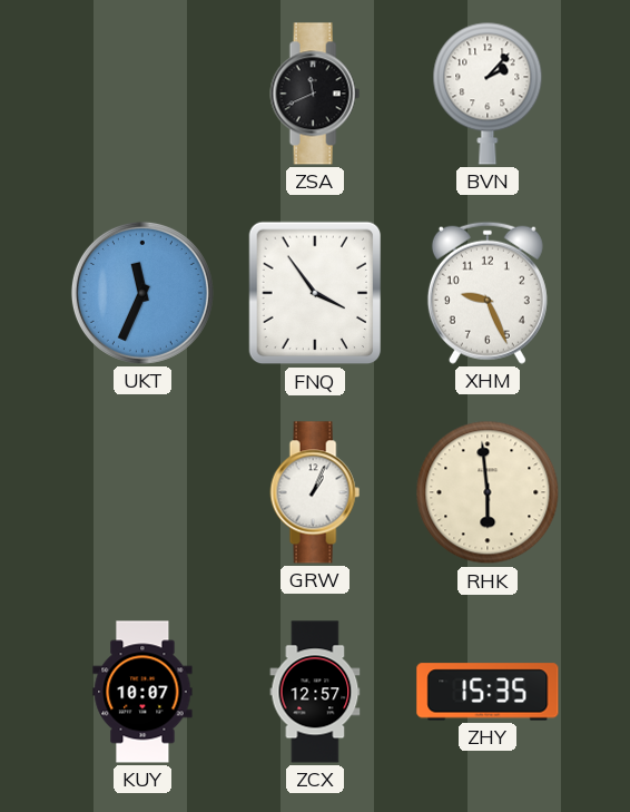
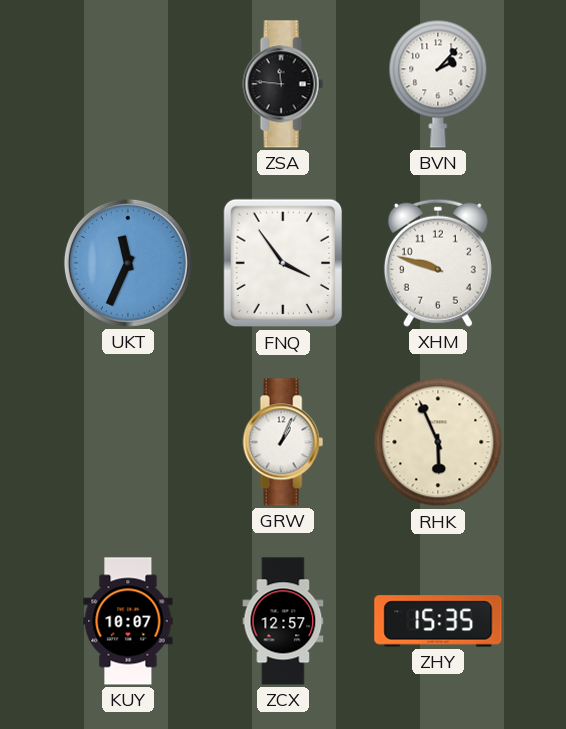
ZSA: 11:41 -> 11:46
XHM: 9:26 -> 9:48
RHK: 5:59 -> 5:56
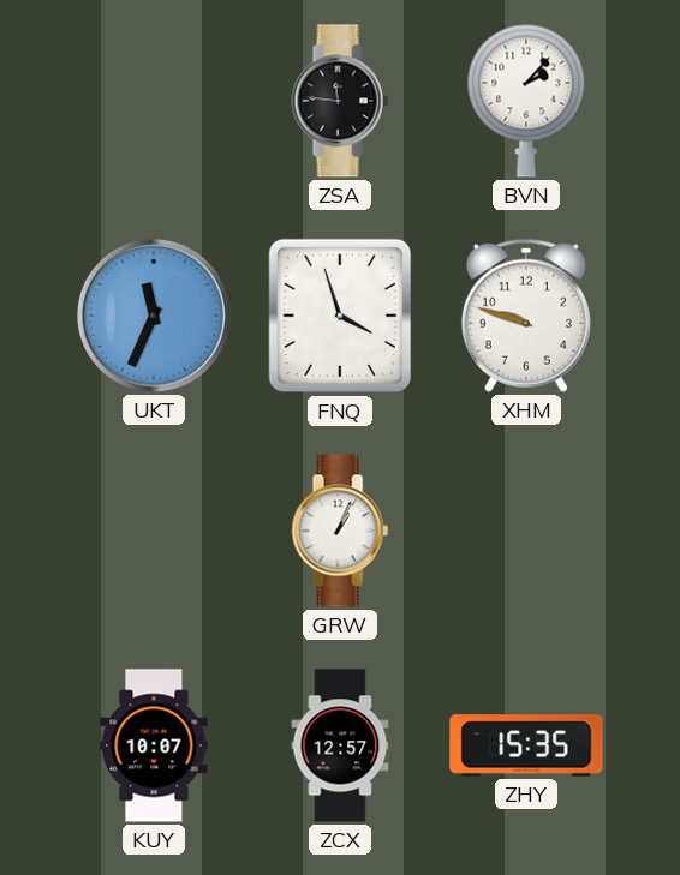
FNQ: 3:54 -> 3:57
RHK: 5:56 -> none
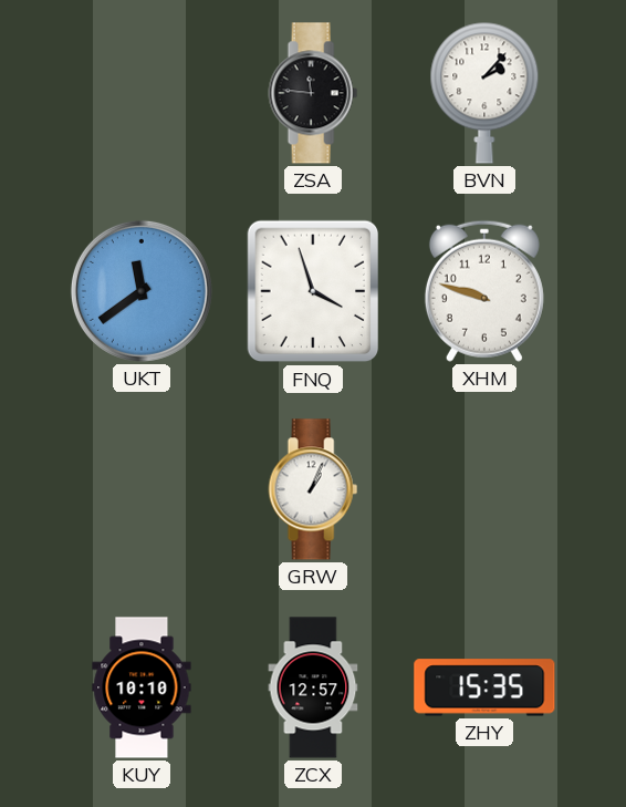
UKT: 11:34 -> 11:39
KUY: 10:07 -> 10:10
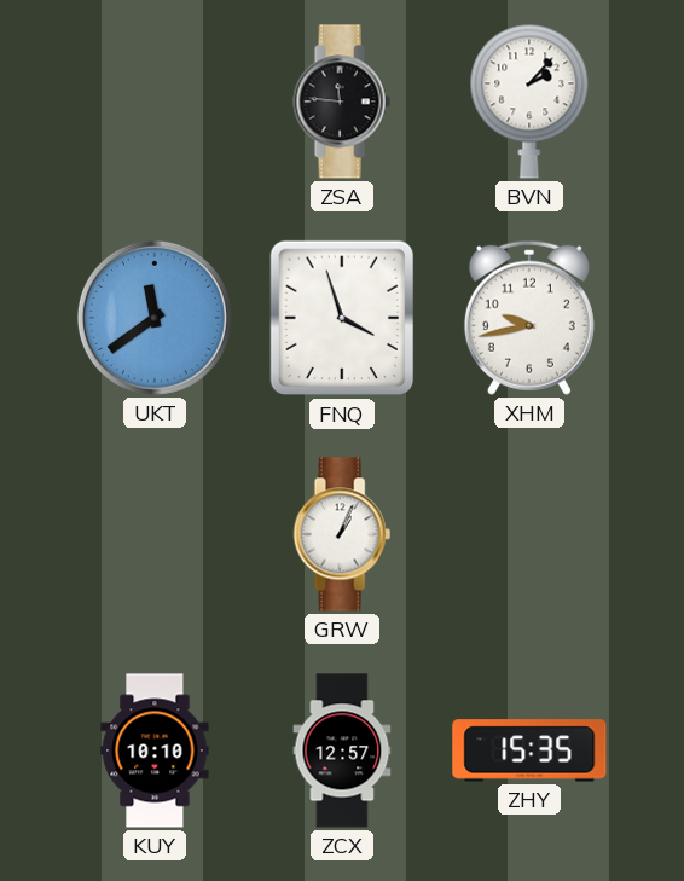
XHM: 9:48 -> 9:43
